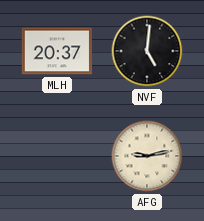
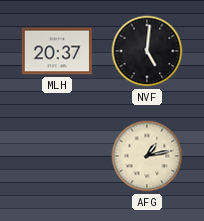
AFG: 9:13 -> 1:13
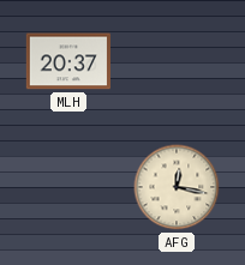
NVF: 5:01 -> none
AFG: 1:13 -> 12:17
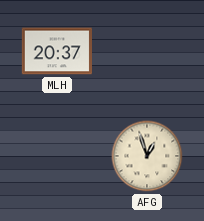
AFG: 12:17 -> 12:57
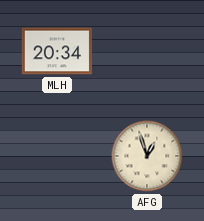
MLH: 20:37 -> 20:34
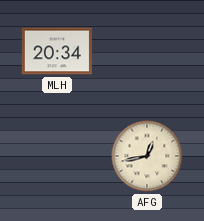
AFG: 12:57 -> 12:43
